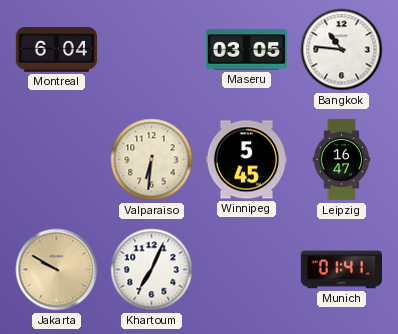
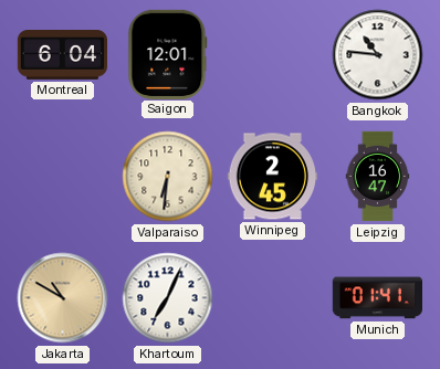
Saigon: none -> 12:01
Maseru: 03:05 -> none
Winnipeg: 5:45 -> 2:45
Jakarta: 9:50 -> 10:50
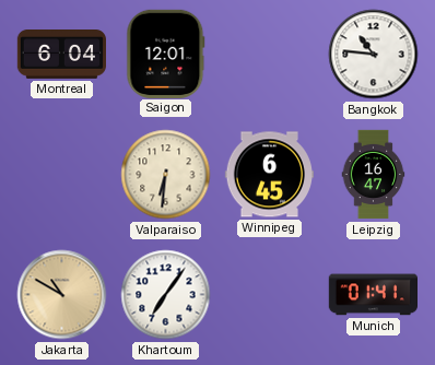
Winnipeg: 2:45 -> 6:45
Khartoum: 7:04 -> 7:06
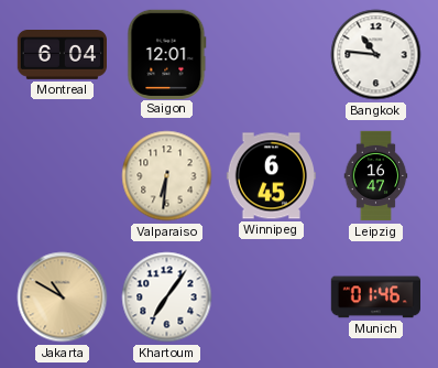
Munich: 01:41 -> 01:46
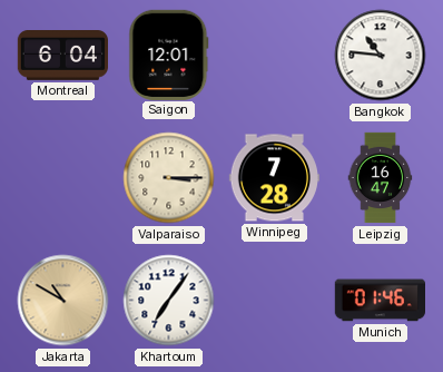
Valparaiso: 6:31 -> 3:15
Winnipeg: 6:45 -> 7:28
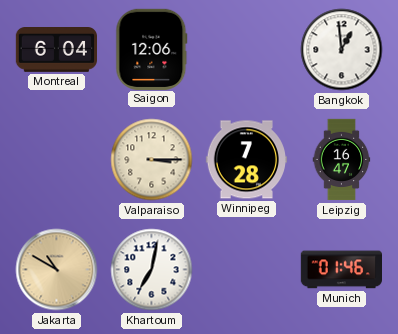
Saigon: 12:01 -> 12:06
Bangkok: 10:46 -> 12:59
Khartoum: 7:06 -> 7:02
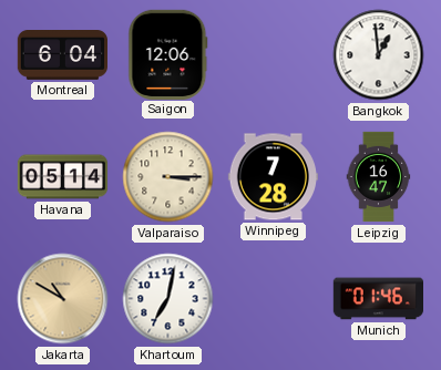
Havana: none -> 05:14
